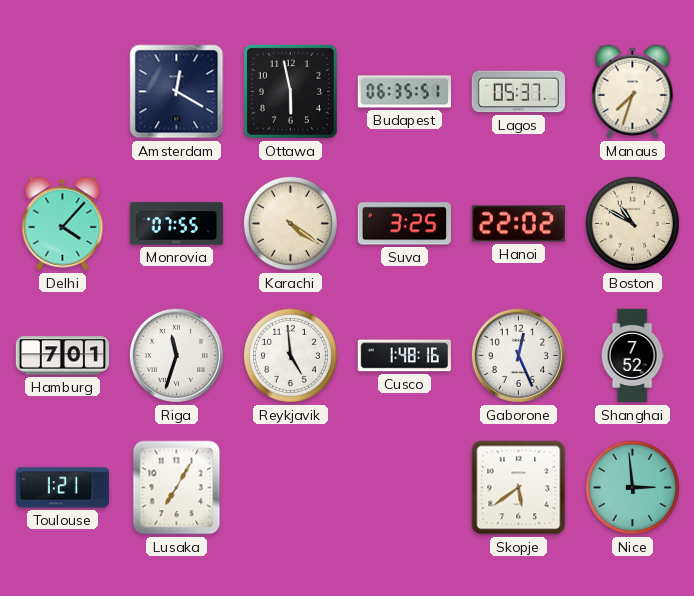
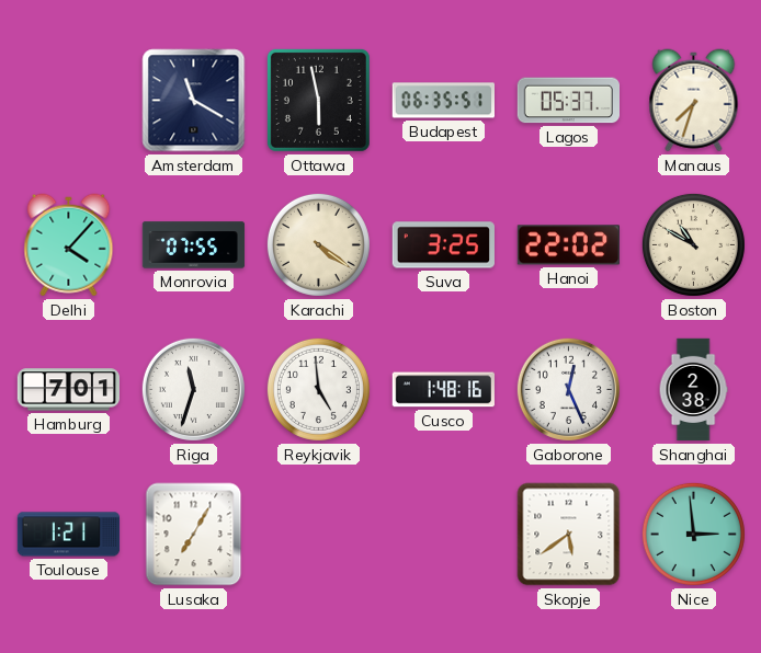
Amsterdam: 12:20 -> 11:20
Shanghai: 7:52 -> 2:38
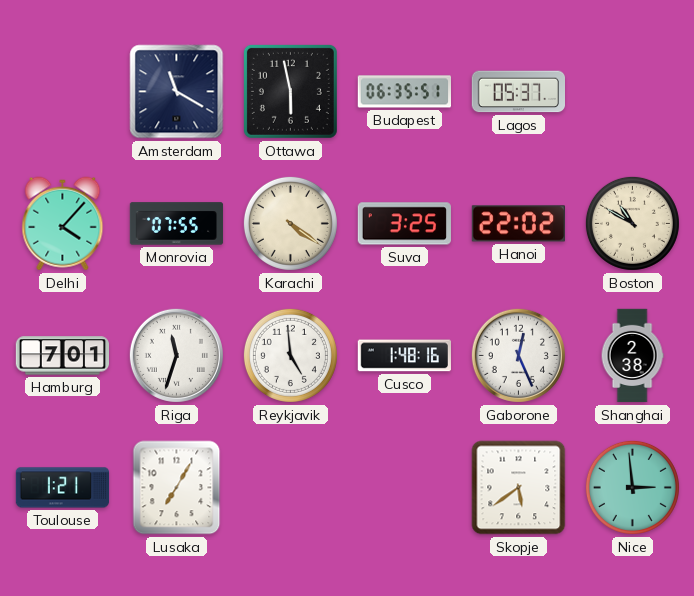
Manaus: 7:33 -> none
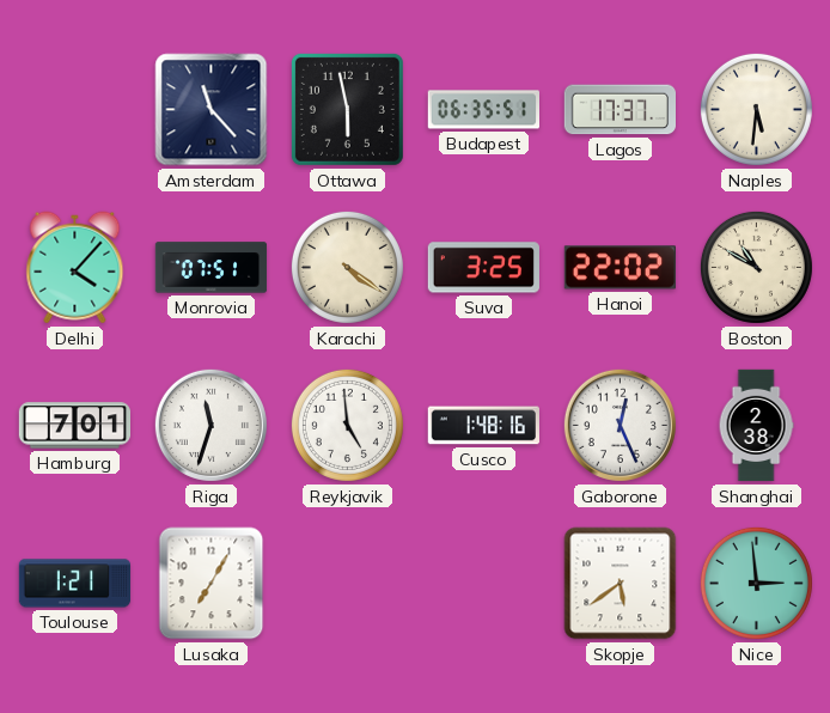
Amsterdam: 11:20 -> 11:23
Lagos: 05:37 -> 17:37
Naples: none -> 5:31
Monrovia: 07:55 -> 07:51
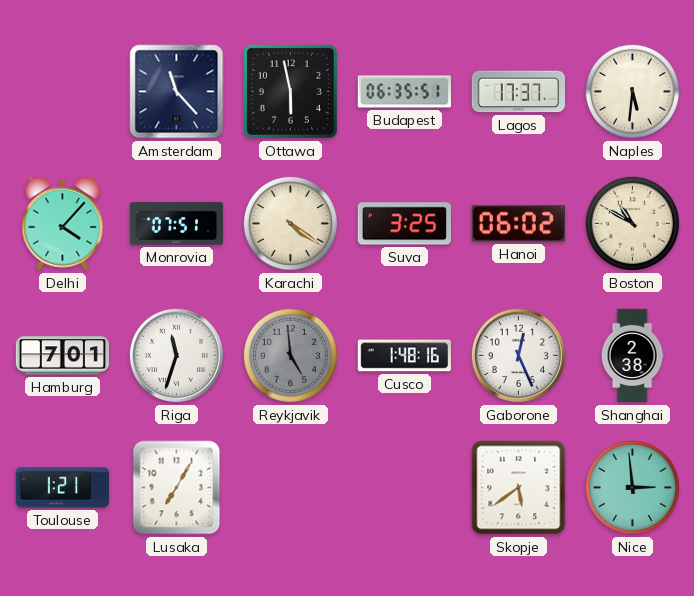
Hanoi: 22:02 -> 06:02
Reykjavik dial: white -> grey
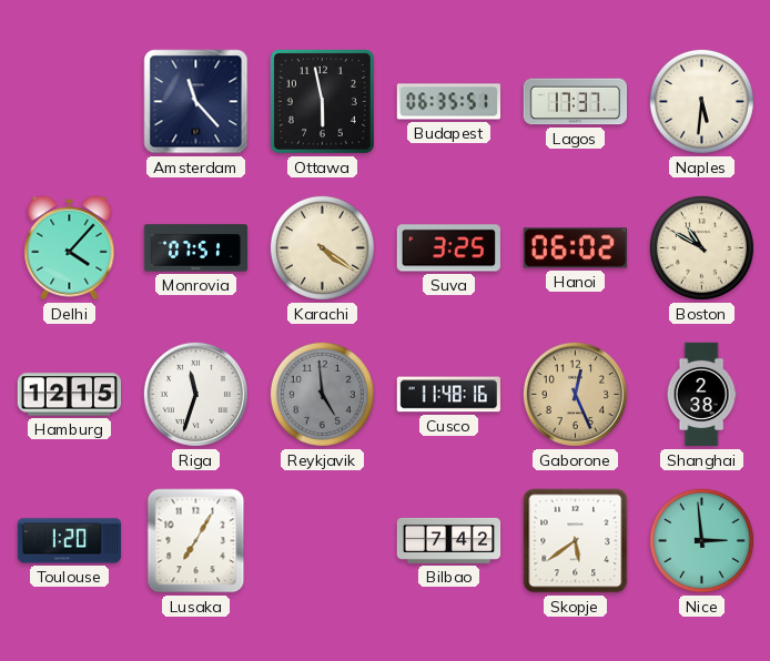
Hamburg: 7:01 -> 12:15
Cusco: 1:48 -> 11:48
Gaborone dial: white -> champagne
Toulouse: 1:21 -> 1:20
Bilbao: none -> 7:42
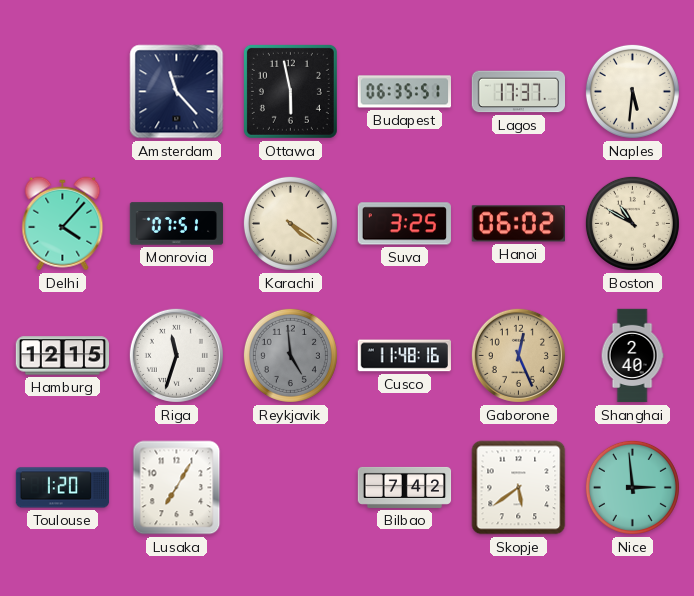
Shanghai: 2:38 -> 2:40
